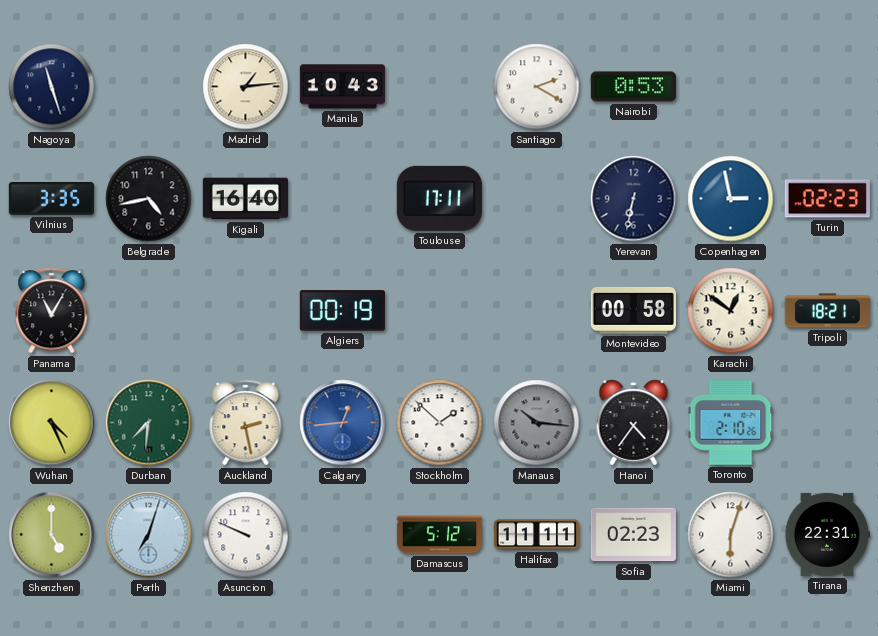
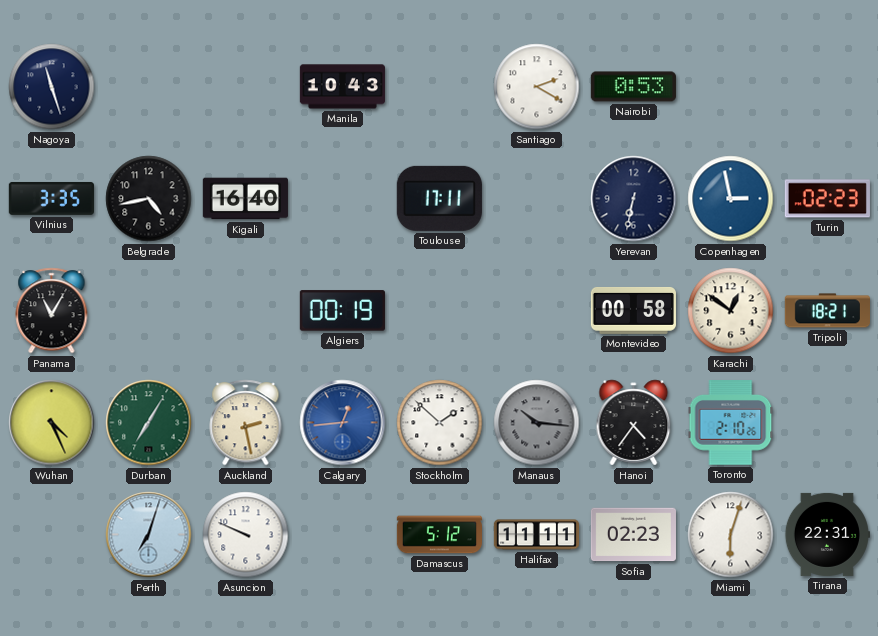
Madrid: 1:14 -> none
Durban: 7:31 -> 7:05
Shenzhen: 5:00 -> none
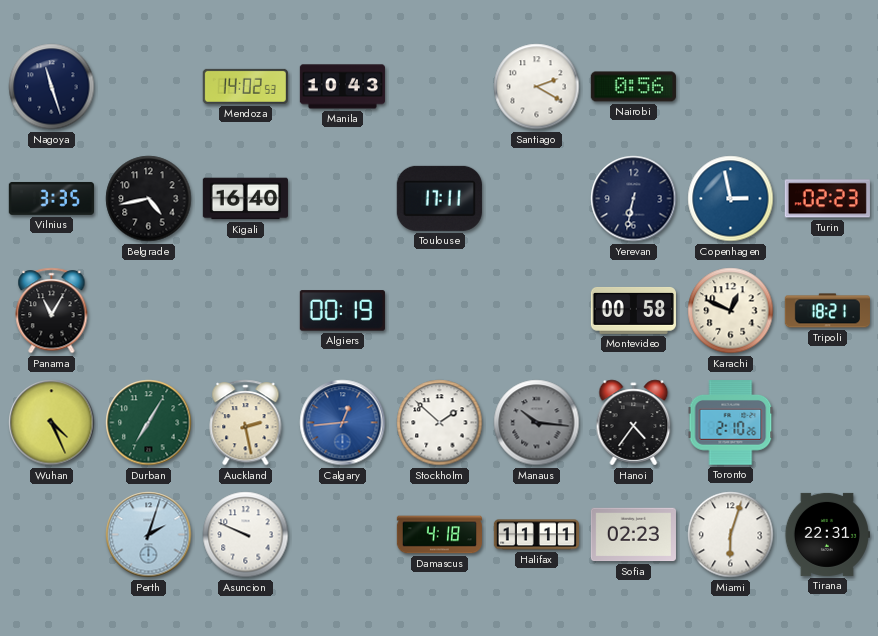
Mendoza: none -> 14:02
Nairobi: 0:53 -> 0:56
Karachi: 12:51 -> 12:49
Perth: 7:03 -> 2:03
Damascus: 5:12 -> 4:18
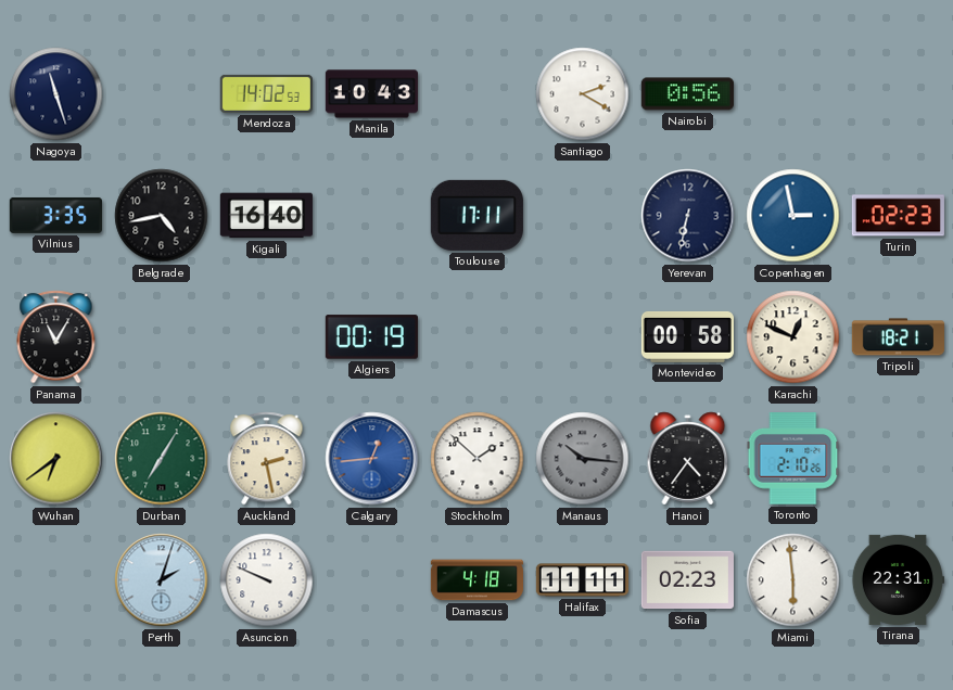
Wuhan: 4:26 -> 6:39
Miami: 6:03 -> 5:59
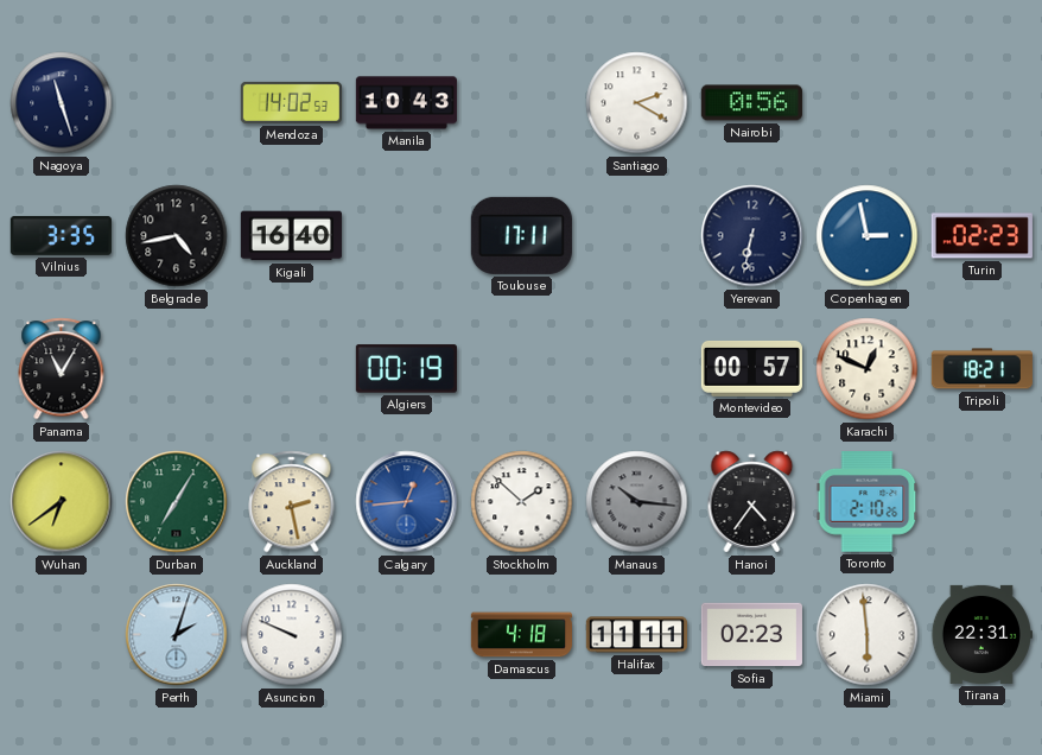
Montevideo: 00:58 -> 00:57
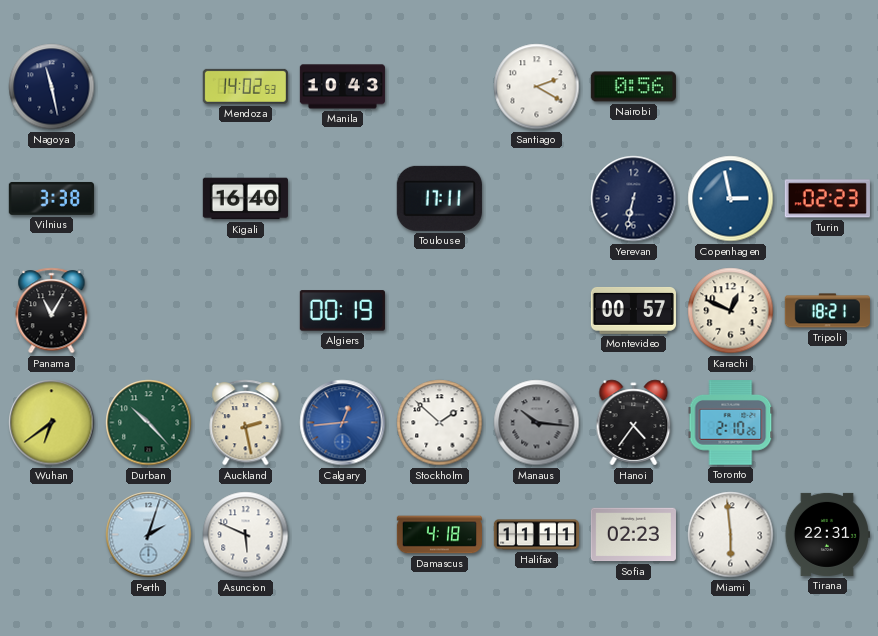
Nagoya: 11:27 -> 11:28
Vilnius: 3:35 -> 3:38
Belgrade: 4:43 -> none
Durban: 7:05 -> 10:23
Asuncion: 9:49 -> 5:49
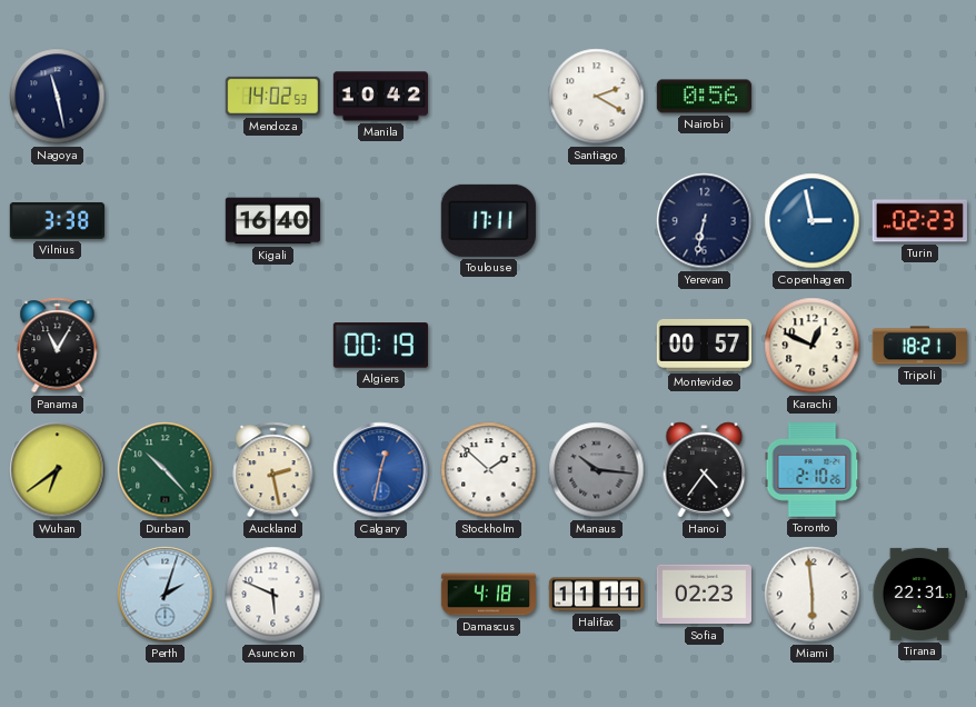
Manila: 10:43 -> 10:42
Calgary: 12:44 -> 12:32
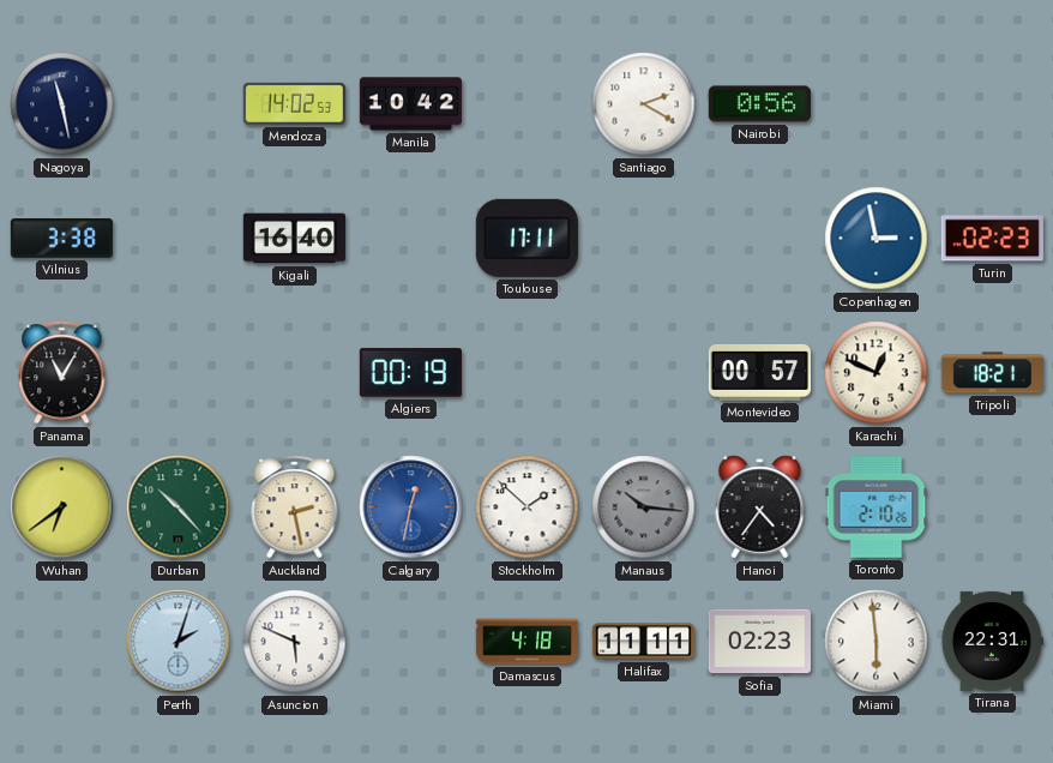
Yerevan: 6:32 -> none
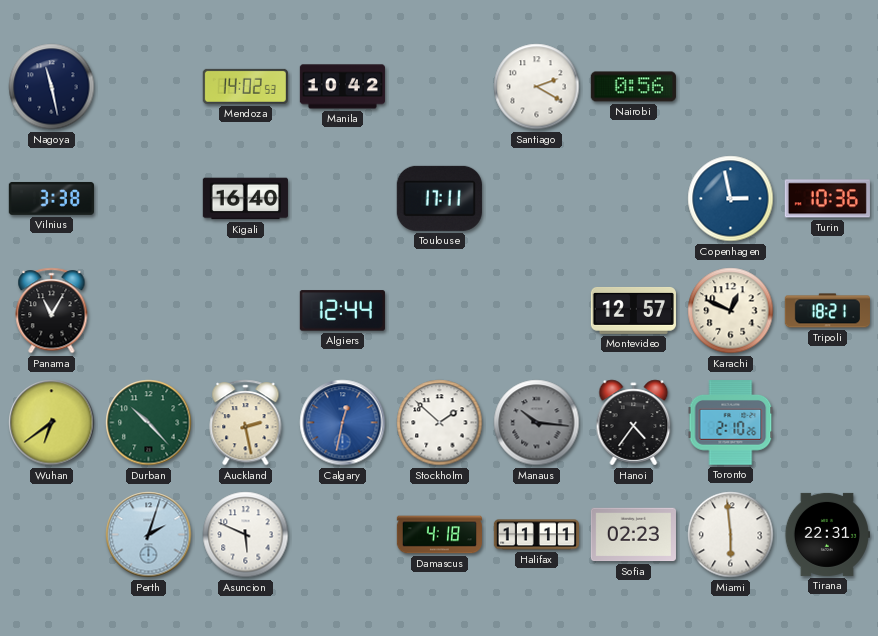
Turin: 02:23 -> 10:36
Algiers: 00:19 -> 12:44
Montevideo: 00:57 -> 12:57
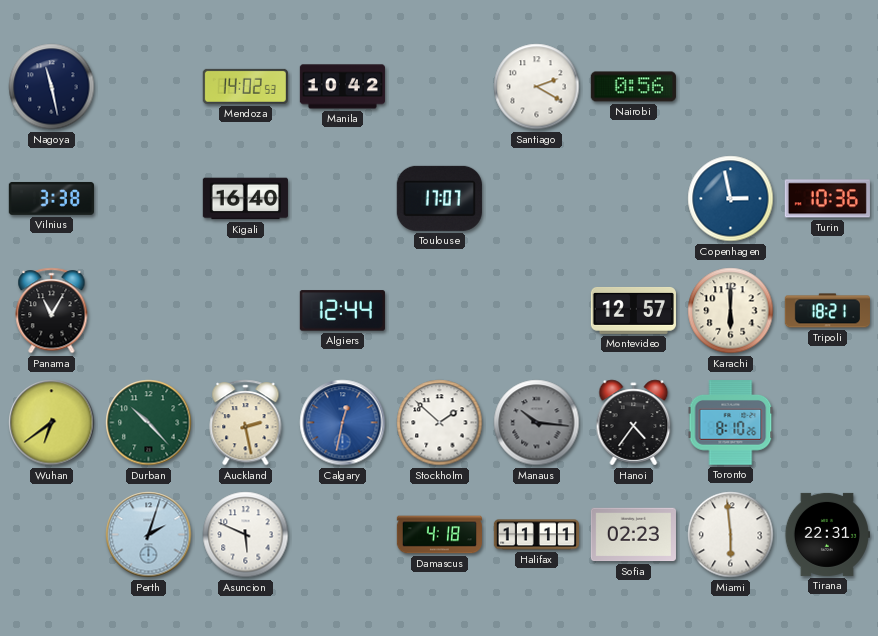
Toulouse: 17:11 -> 17:07
Karachi: 12:49 -> 6:00
Toronto: 2:10 -> 8:10
